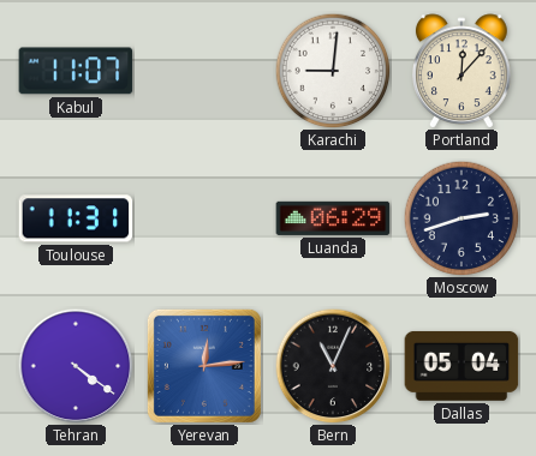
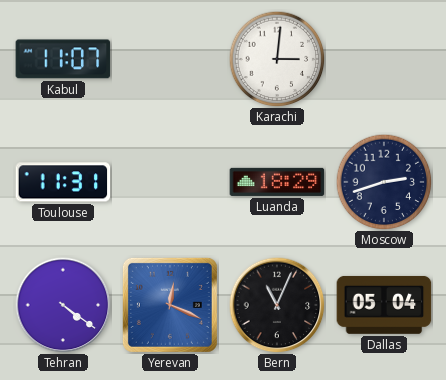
Karachi: 9:01 -> 3:01
Portland: 12:07 -> none
Luanda: 06:29 -> 18:29
Yerevan: 12:14 -> 12:19
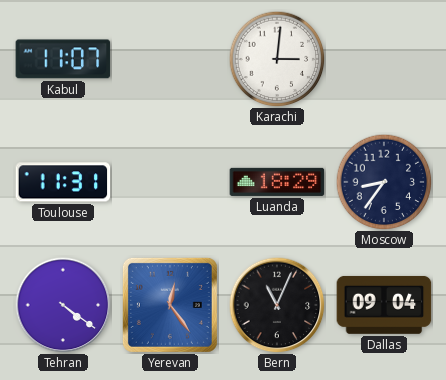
Moscow: 2:42 -> 8:36
Yerevan: 12:19 -> 12:24
Dallas: 05:04 -> 09:04
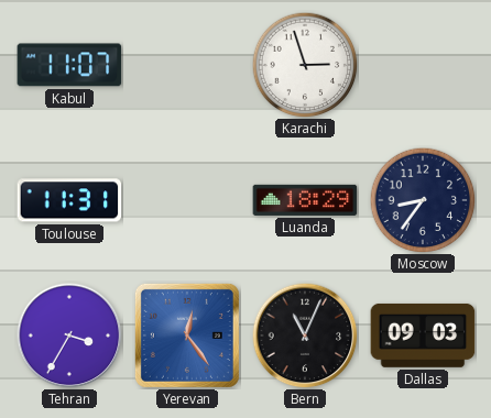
Karachi: 3:01 -> 2:57
Tehran: 4:21 -> 3:35
Dallas: 09:04 -> 09:03
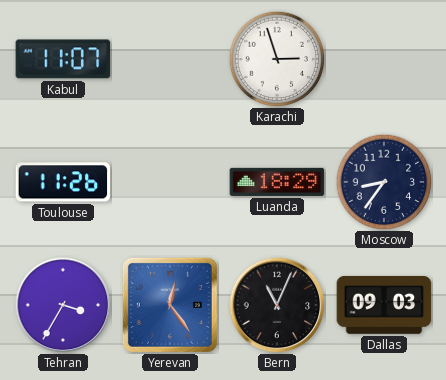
Toulouse: 11:31 -> 11:26
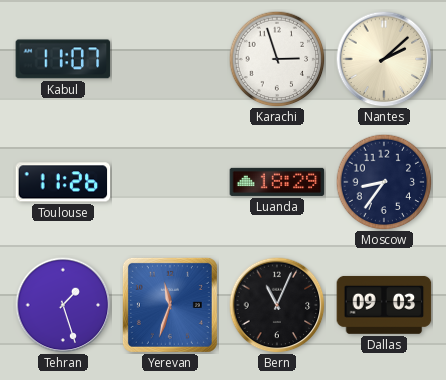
Nantes: none -> 2:08
Tehran: 3:35 -> 1:27
Yerevan: 12:24 -> 11:33
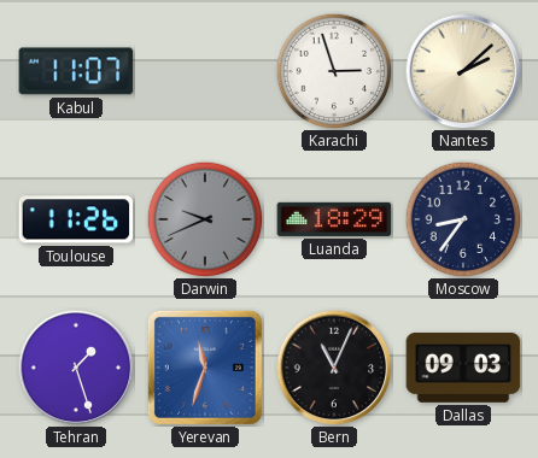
Darwin: none -> 9:41
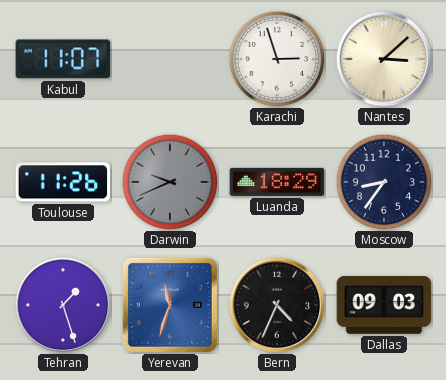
Nantes: 2:08 -> 3:08
Bern: 11:04 -> 4:34
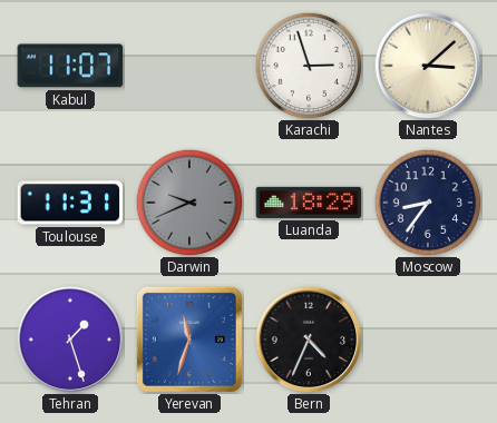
Toulouse: 11:26 -> 11:31
Dallas: 09:03 -> none
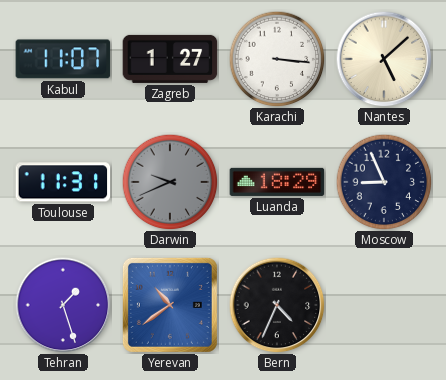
Zagreb: none -> 1:27
Karachi: 2:57 -> 3:16
Nantes: 3:08 -> 5:08
Moscow: 8:36 -> 8:56
Yerevan: 11:33 -> 10:39
